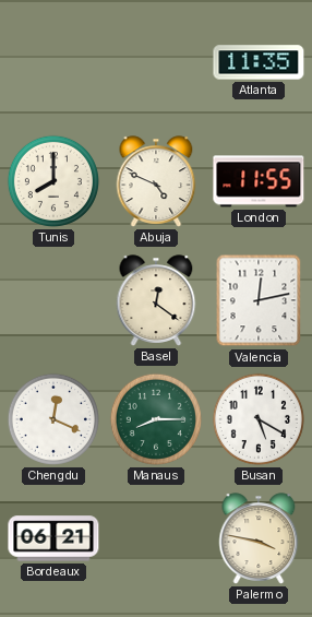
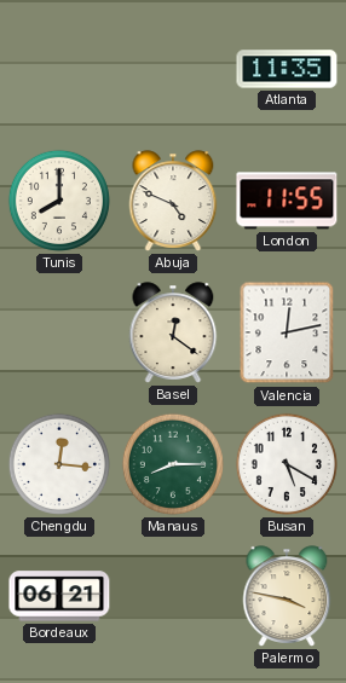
Chengdu: 12:19 -> 12:16
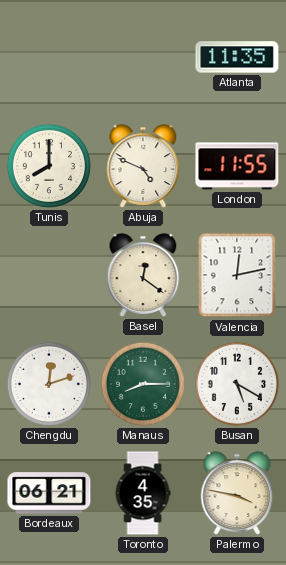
Chengdu: 12:16 -> 12:12
Toronto: none -> 4:35
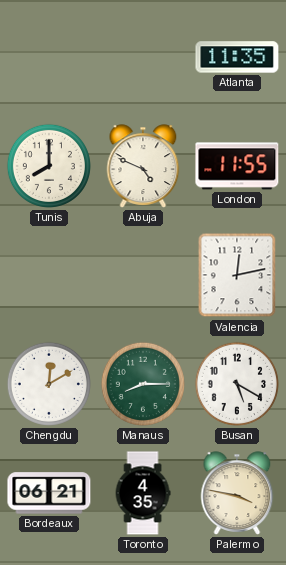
Basel: 12:21 -> none
Chengdu: 12:12 -> 12:10
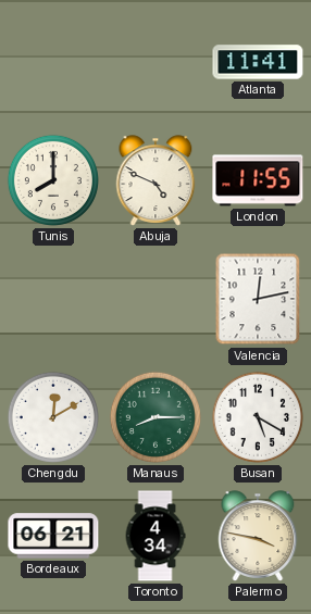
Atlanta: 11:35 -> 11:41
Toronto: 4:35 -> 4:34
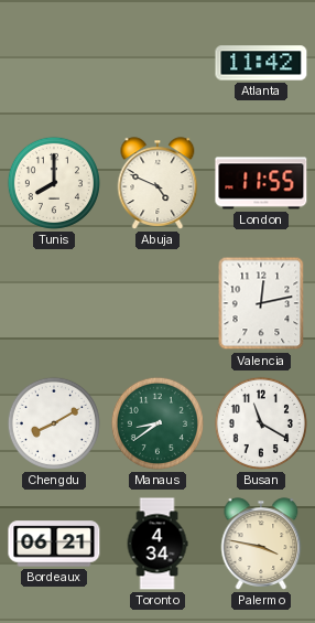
Atlanta: 11:41 -> 11:42
Chengdu: 12:10 -> 8:10
Manaus: 8:15 -> 8:39
Busan: 5:20 -> 11:20
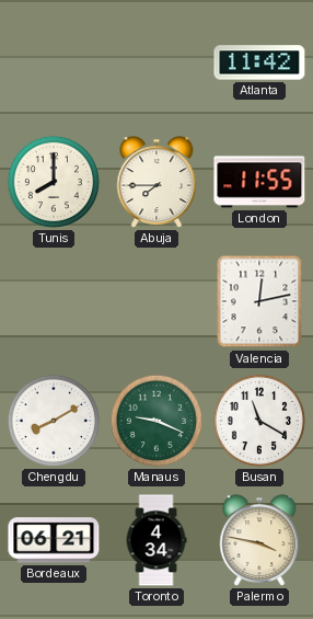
Abuja: 4:49 -> 7:45
Manaus: 8:39 -> 9:19
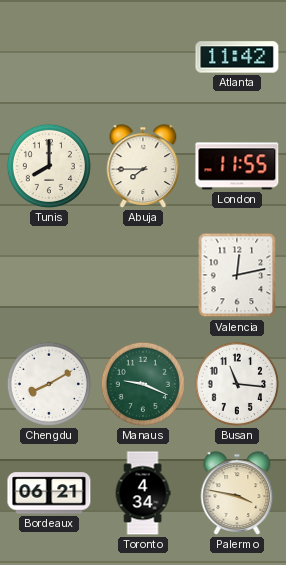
Busan: 11:20 -> 11:16
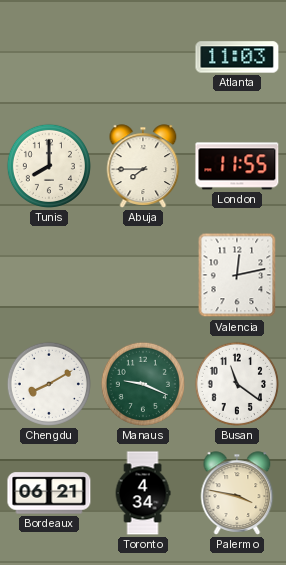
Atlanta: 11:42 -> 11:03
Busan: 11:16 -> 11:21
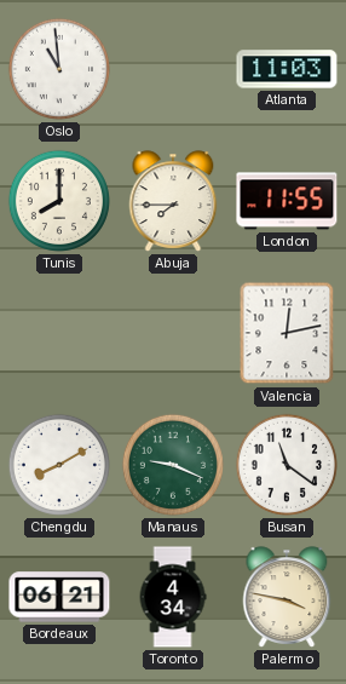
Oslo: none -> 10:59
